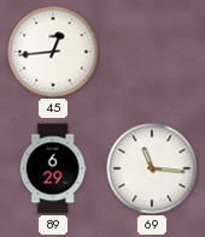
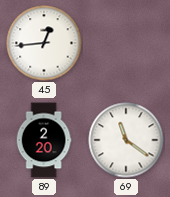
89: 6:29 -> 2:20
69: 11:16 -> 11:21
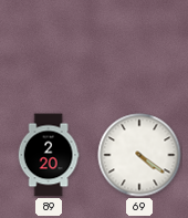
45: 12:44 -> none
69: 11:21 -> 4:21
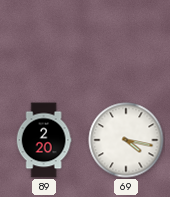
69: 4:21 -> 4:17
